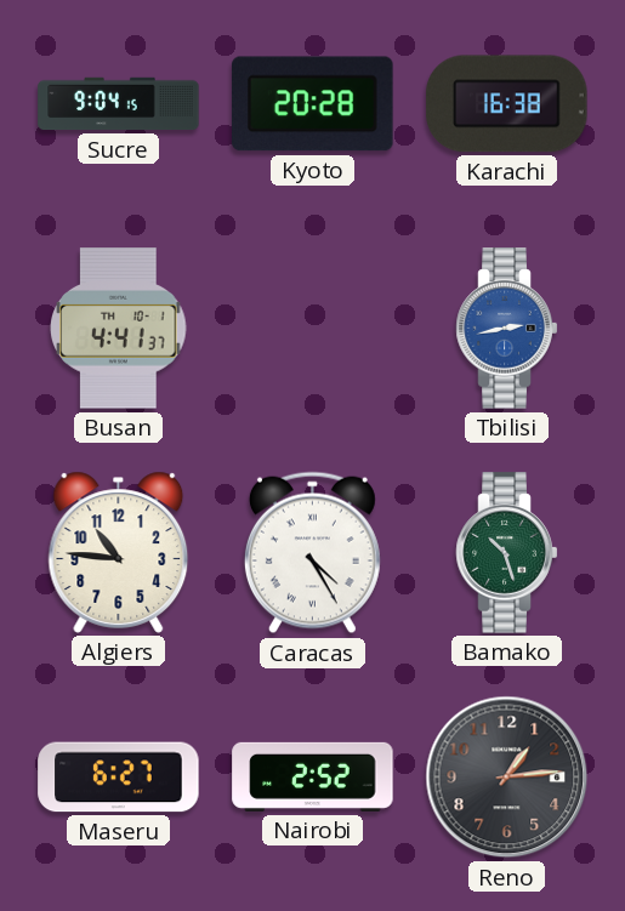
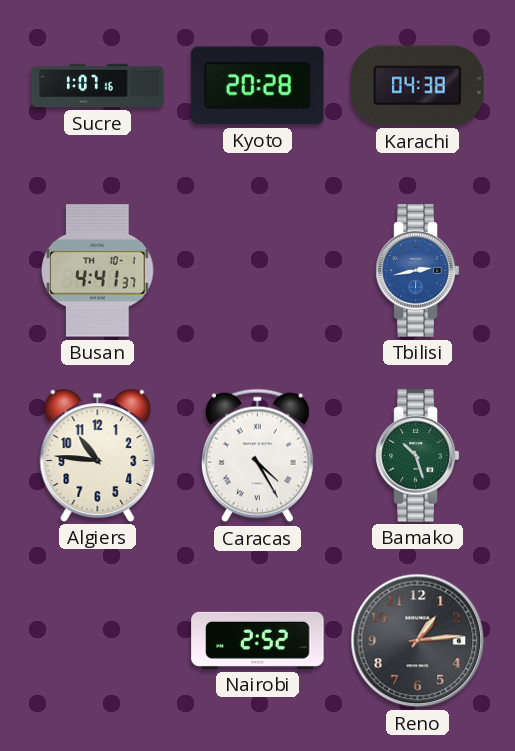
Sucre: 9:04 -> 1:07
Karachi: 16:38 -> 04:38
Maseru: 6:27 -> none
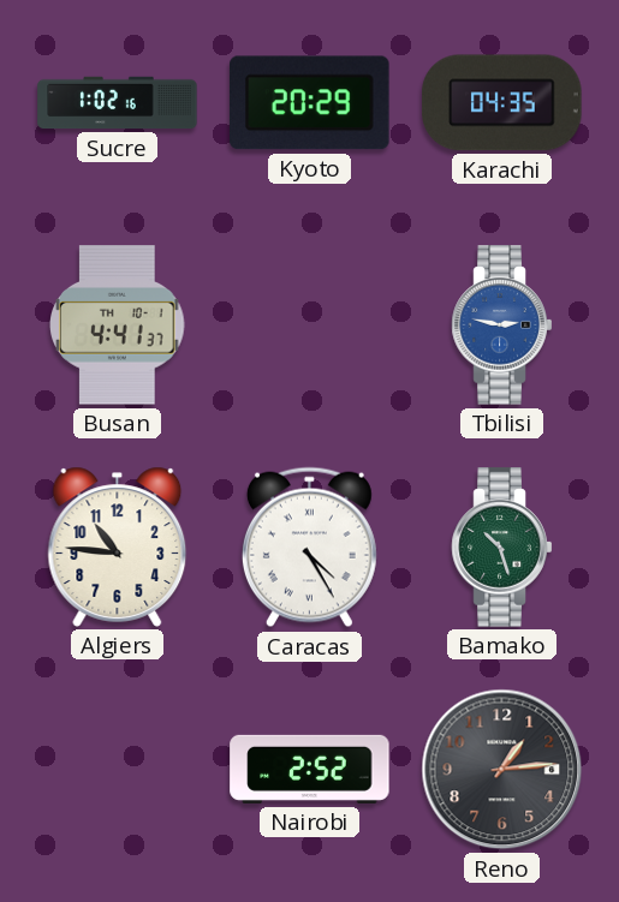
Sucre: 1:07 -> 1:02
Kyoto: 20:28 -> 20:29
Karachi: 04:38 -> 04:35
Tbilisi: 2:43 -> 2:47
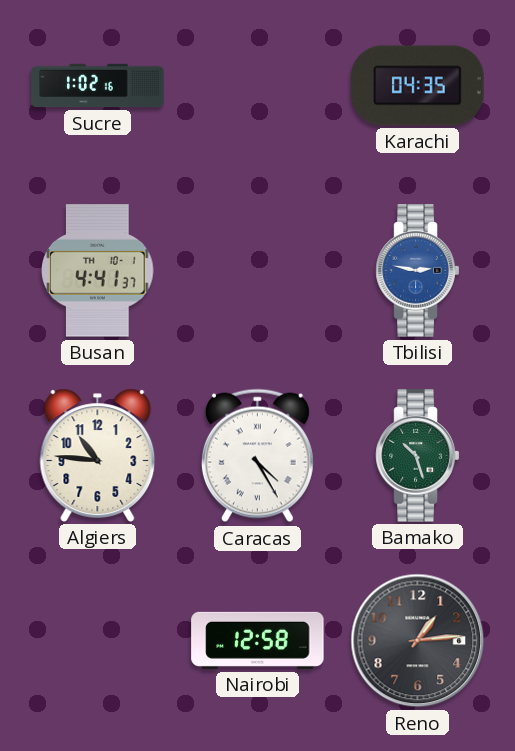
Kyoto: 20:29 -> none
Nairobi: 2:52 -> 12:58
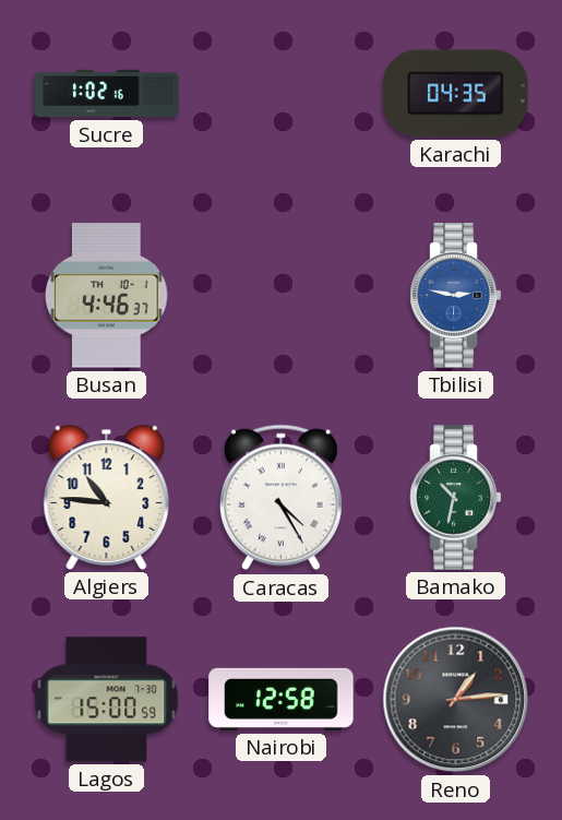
Busan: 4:41 -> 4:46
Bamako: 10:27 -> 10:32
Lagos: none -> 15:00
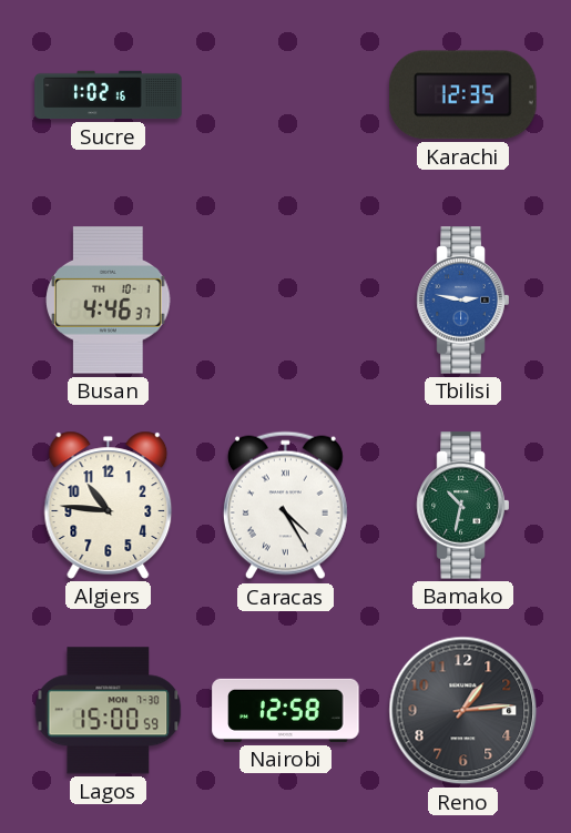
Karachi: 04:35 -> 12:35
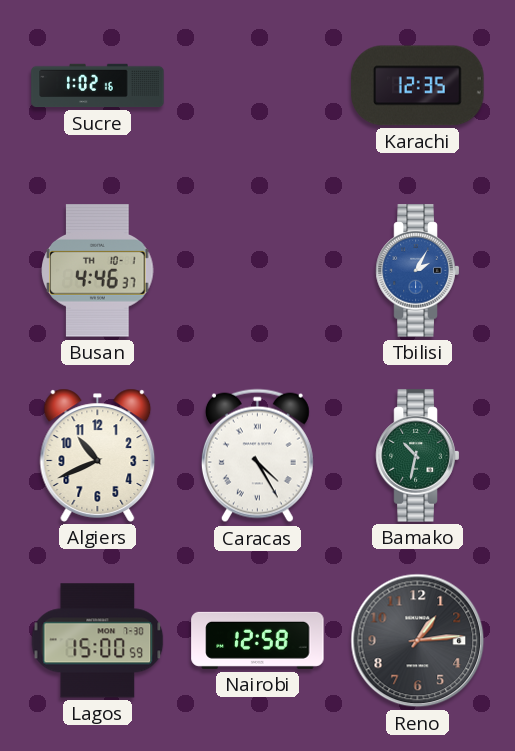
Tbilisi: 2:47 -> 2:05
Algiers: 10:46 -> 10:41
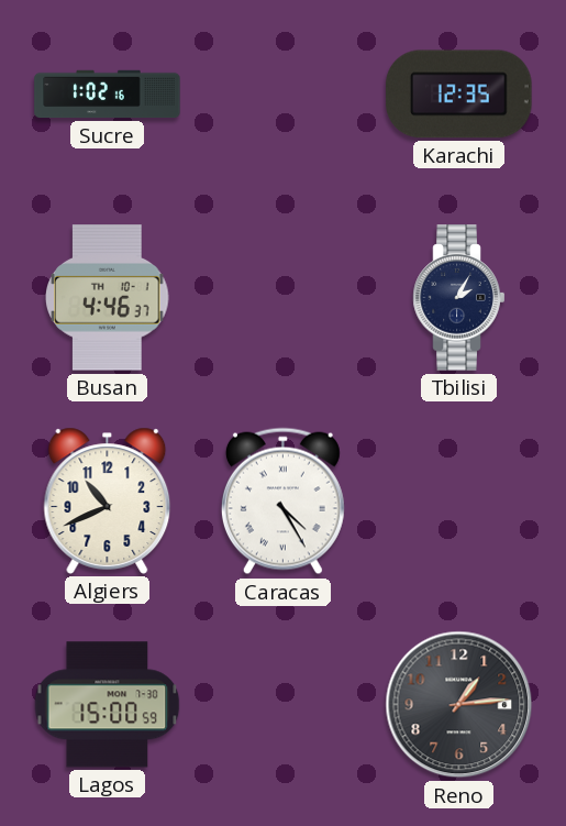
Tbilisi dial: blue -> navy
Bamako: 10:32 -> none
Nairobi: 12:58 -> none
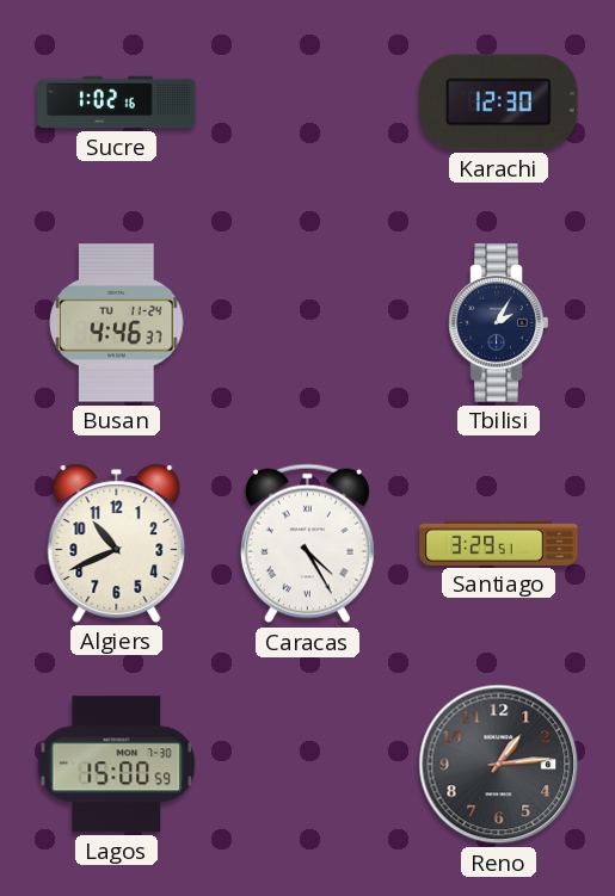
Karachi: 12:35 -> 12:30
Busan date: TH 10-1 -> TU 11-24
Santiago: none -> 3:29
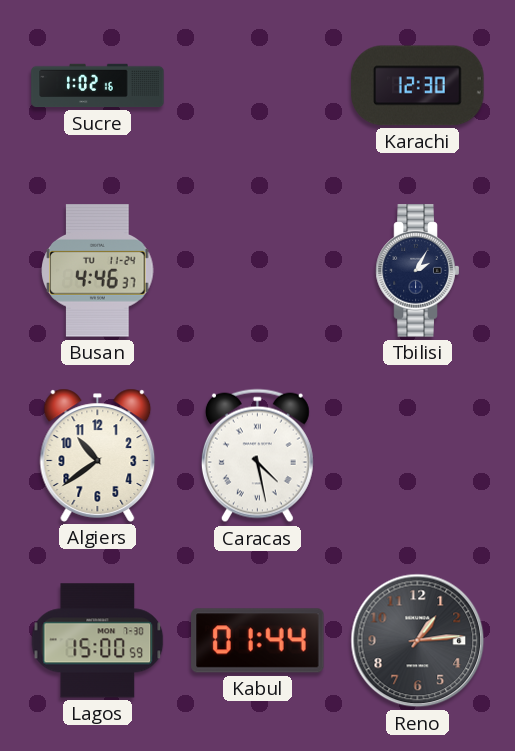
Algiers: 10:41 -> 10:39
Caracas: 4:25 -> 4:28
Santiago: 3:29 -> none
Kabul: none -> 01:44
